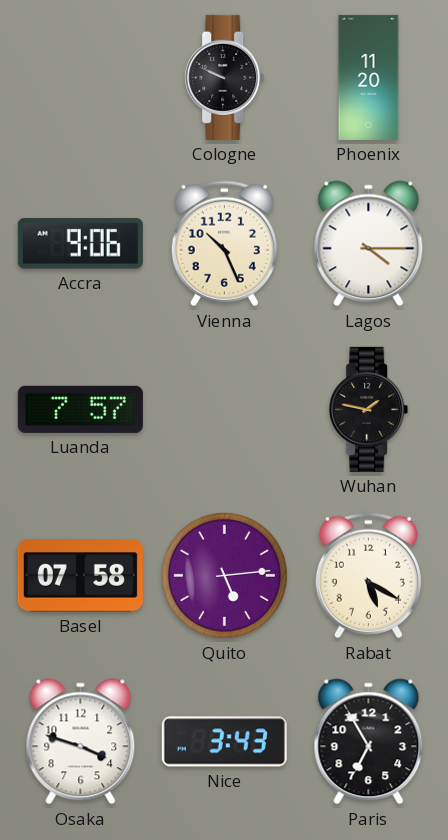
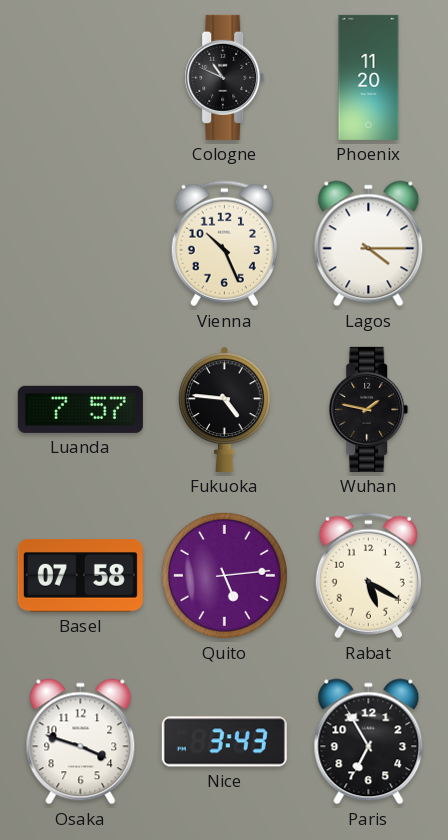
Cologne: 9:49 -> 10:49
Accra: 9:06 -> none
Fukuoka: none -> 4:46
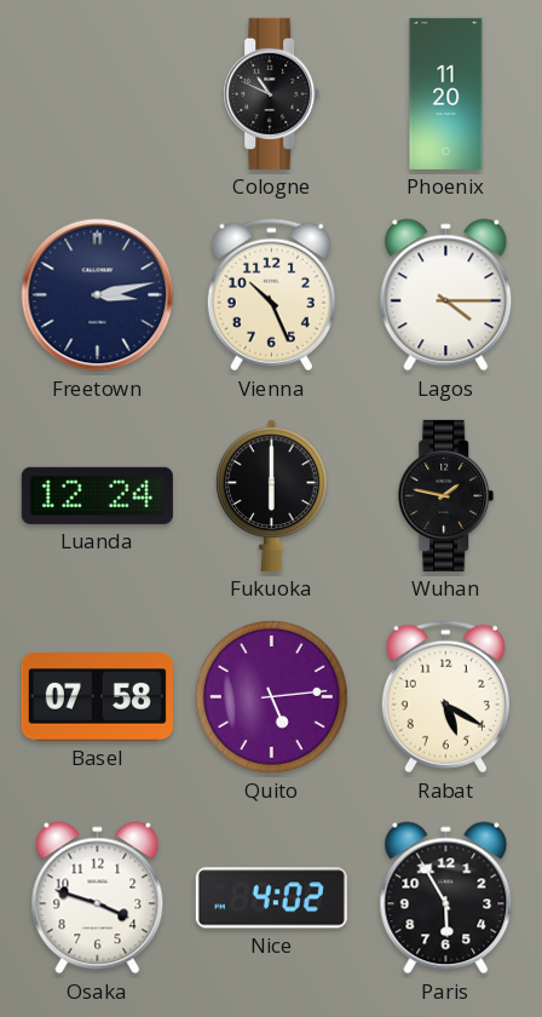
Freetown: none -> 3:13
Luanda: 7:57 -> 12:24
Fukuoka: 4:46 -> 6:00
Nice: 3:43 -> 4:02
Paris: 6:55 -> 5:55
